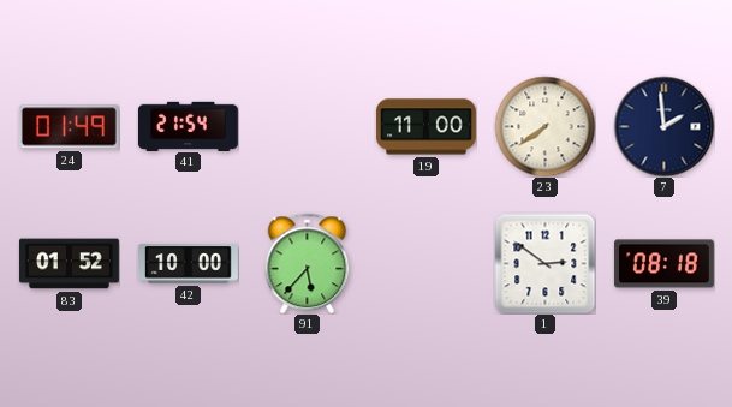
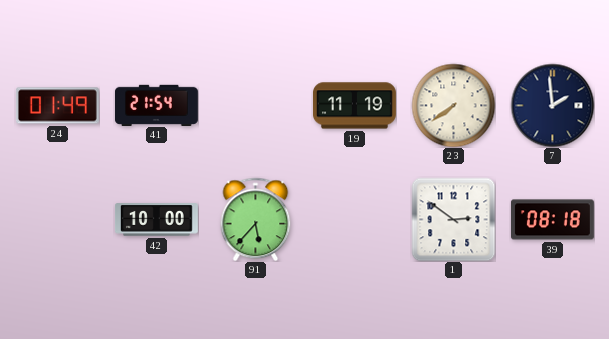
19: 11:00 -> 11:19
83: 01:52 -> none
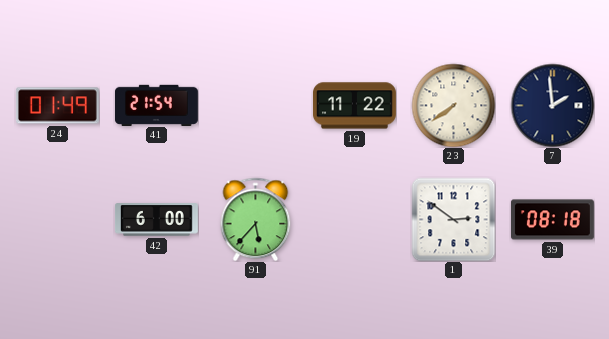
19: 11:19 -> 11:22
42: 10:00 -> 6:00
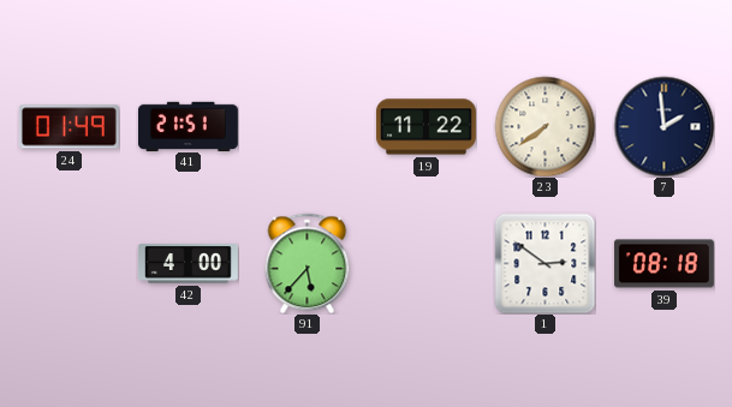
41: 21:54 -> 21:51
42: 6:00 -> 4:00
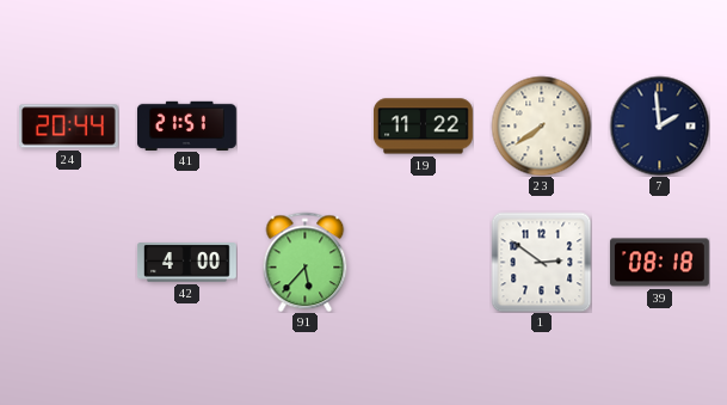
24: 01:49 -> 20:44
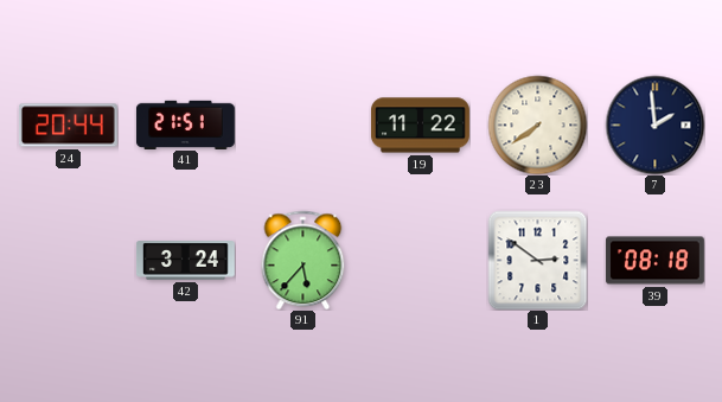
42: 4:00 -> 3:24
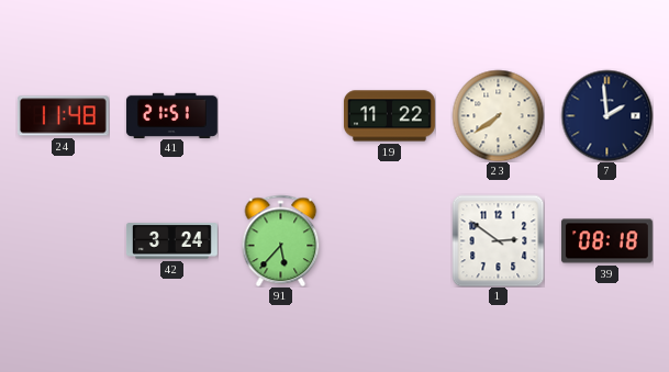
24: 20:44 -> 11:48
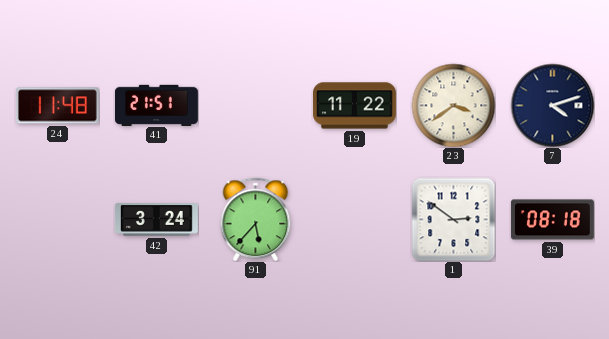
23: 7:39 -> 3:39
7: 1:59 -> 4:12
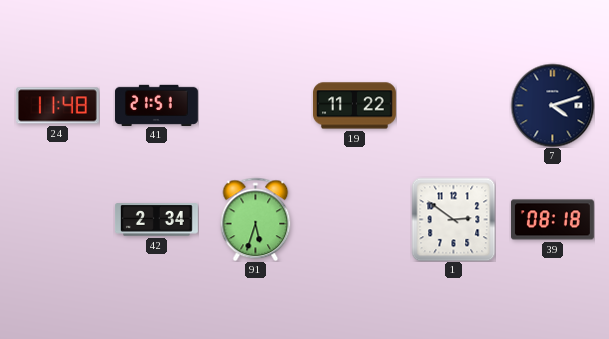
23: 3:39 -> none
42: 3:24 -> 2:34
91: 5:37 -> 5:33
